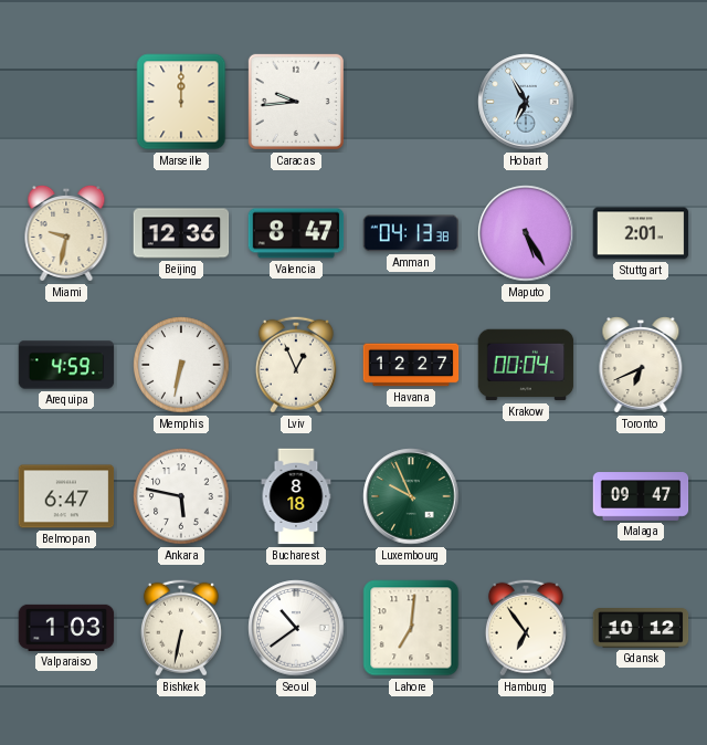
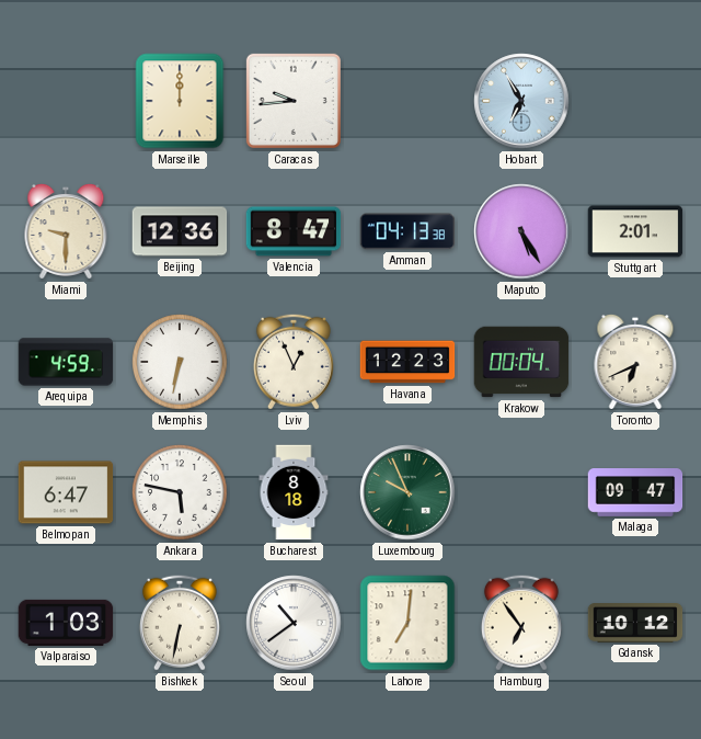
Miami: 9:32 -> 9:30
Havana: 12:27 -> 12:23
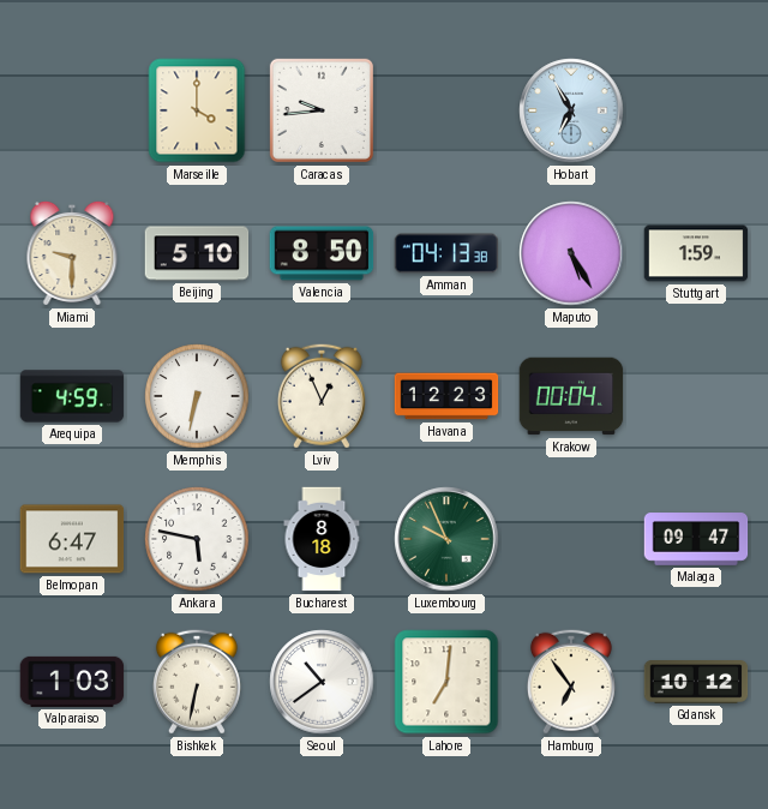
Marseille: 12:00 -> 4:00
Beijing: 12:36 -> 5:10
Valencia: 8:47 -> 8:50
Stuttgart: 2:01 -> 1:59
Toronto: 6:41 -> none
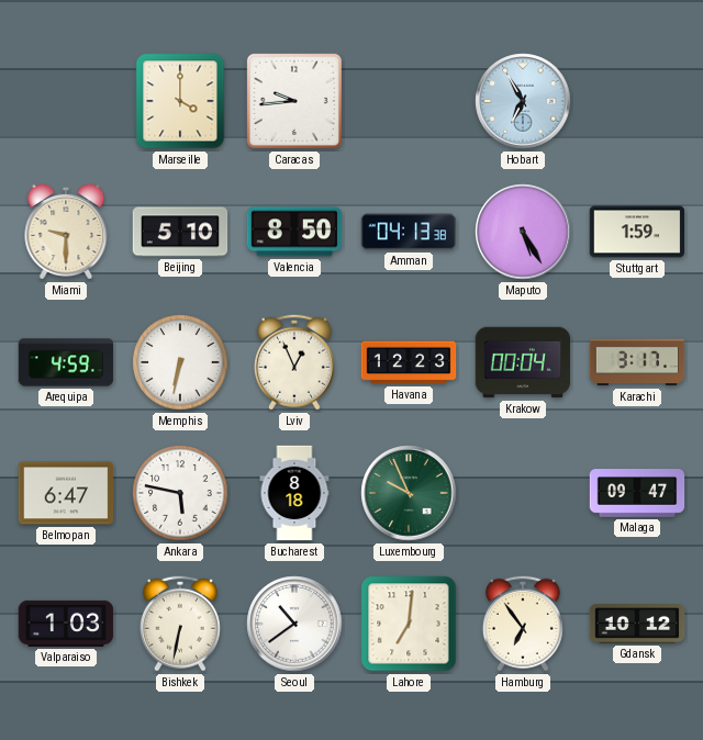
Karachi: none -> 3:17
